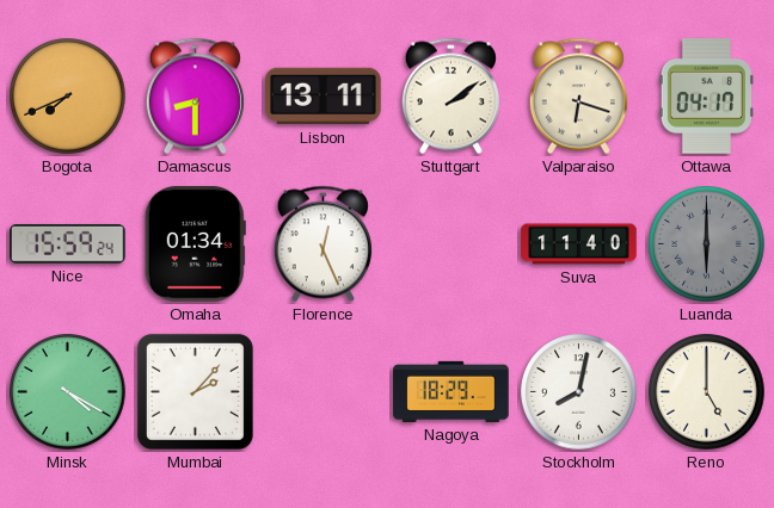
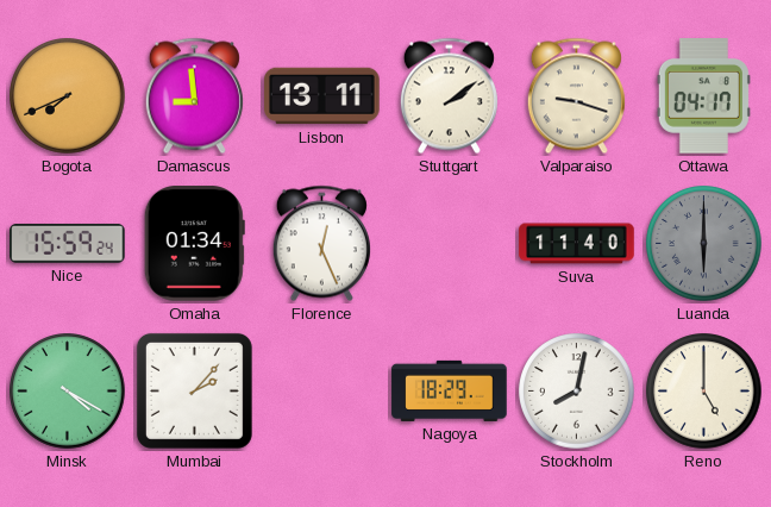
Damascus: 8:30 -> 8:59
Valparaiso: 6:18 -> 9:18
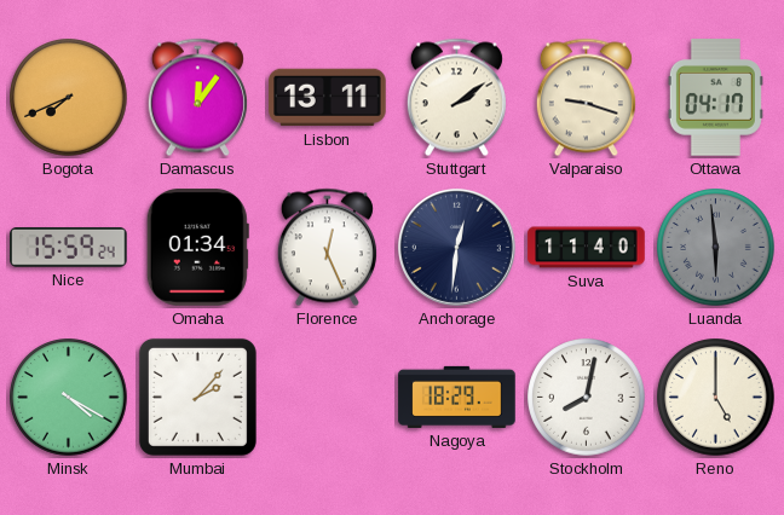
Damascus: 8:59 -> 12:06
Anchorage: none -> 12:31
Luanda: 6:00 -> 5:59
